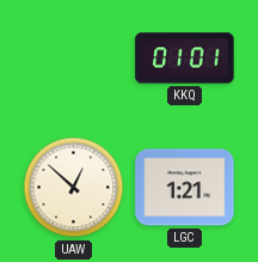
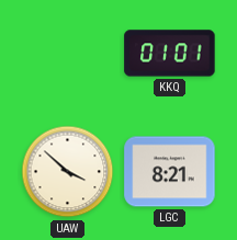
UAW: 12:52 -> 3:52
LGC: 1:21 -> 8:21
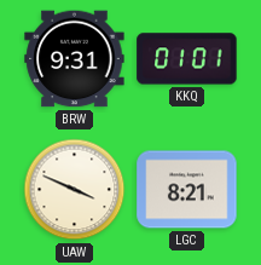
BRW: none -> 9:31
UAW: 3:52 -> 3:49
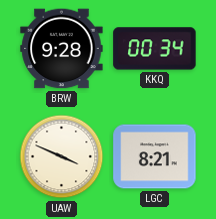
BRW: 9:31 -> 9:28
KKQ: 01:01 -> 00:34
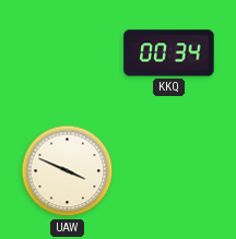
BRW: 9:28 -> none
LGC: 8:21 -> none
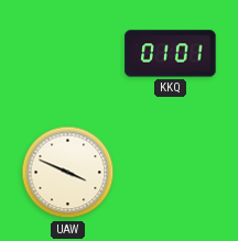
KKQ: 00:34 -> 01:01
